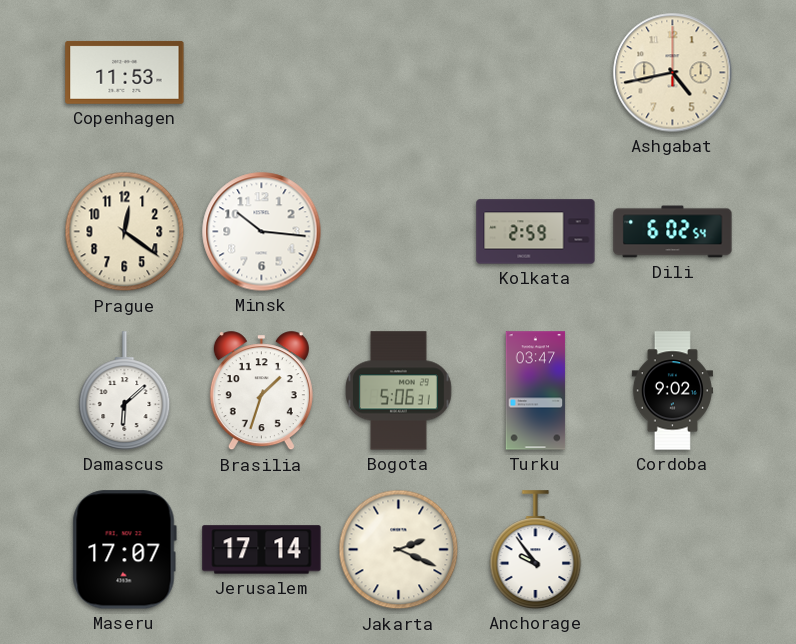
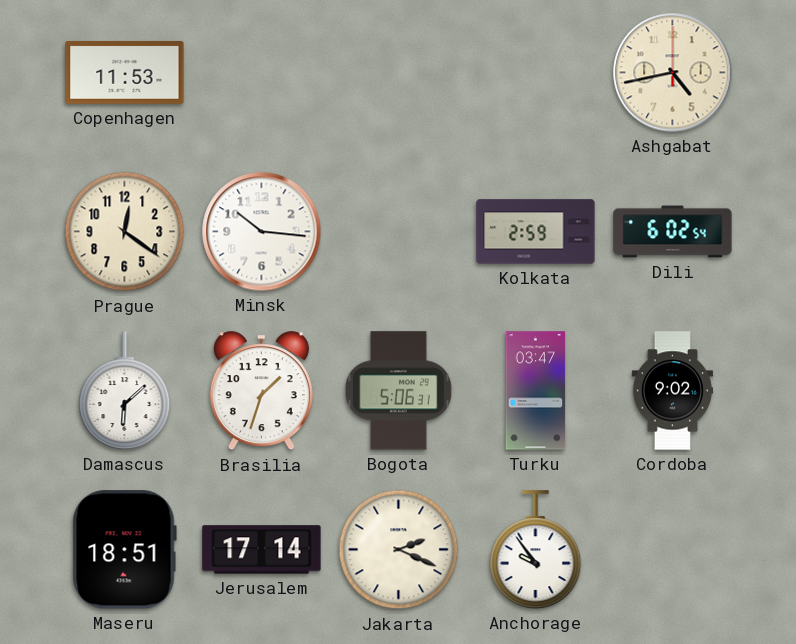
Maseru: 17:07 -> 18:51
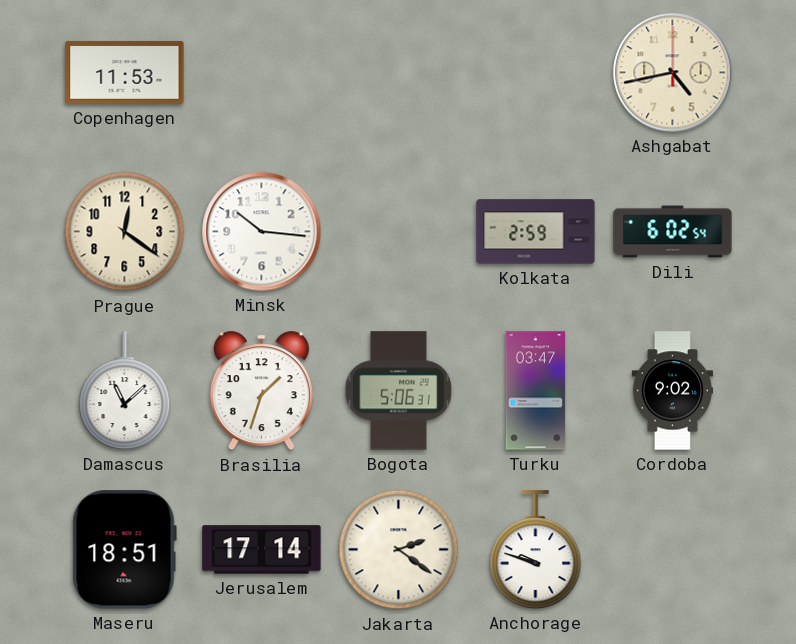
Damascus: 6:08 -> 11:08
Jakarta: 2:19 -> 2:21
Anchorage: 9:54 -> 9:48
